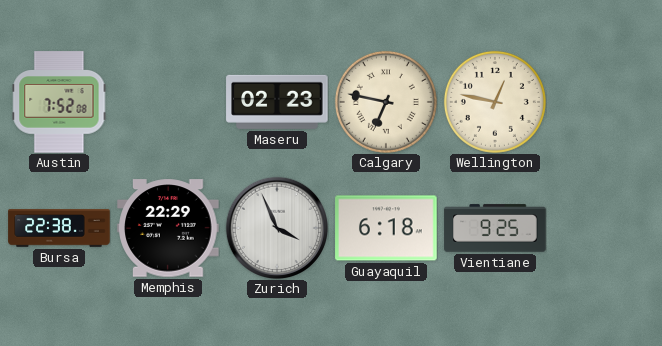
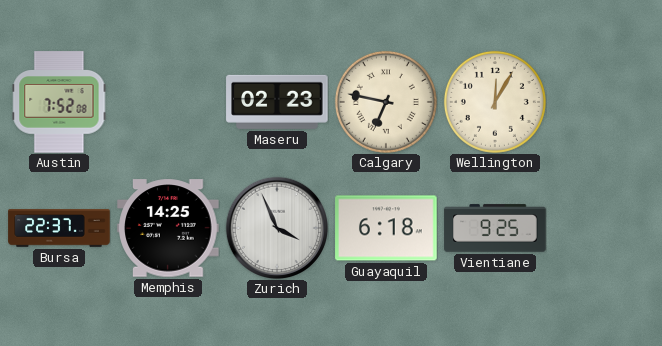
Wellington: 12:47 -> 12:05
Bursa: 22:38 -> 22:37
Memphis: 22:29 -> 14:25
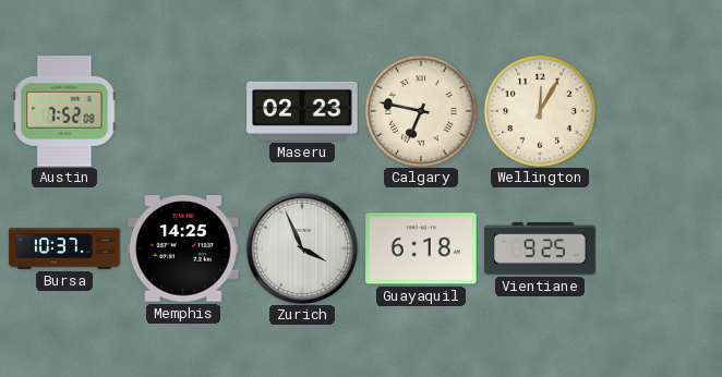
Bursa: 22:37 -> 10:37
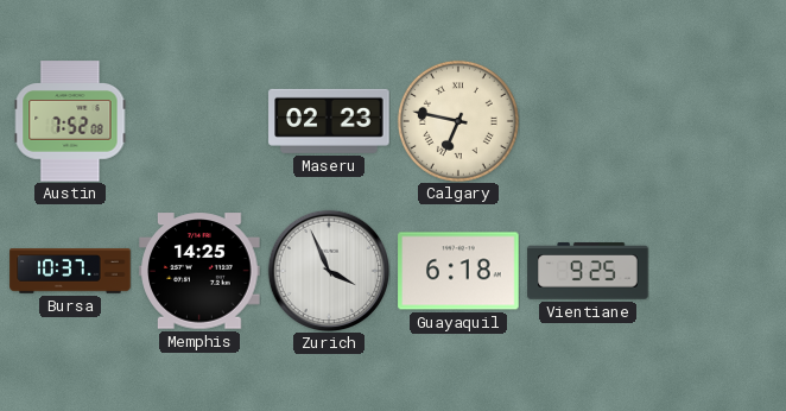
Wellington: 12:05 -> none
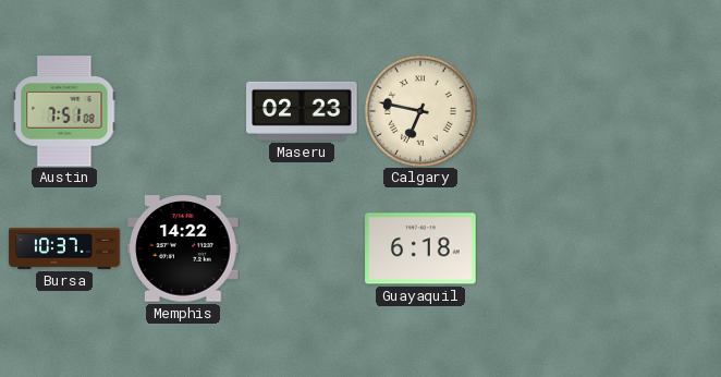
Austin: 7:52 -> 7:51
Memphis: 14:25 -> 14:22
Zurich: 3:56 -> none
Vientiane: 9:25 -> none
